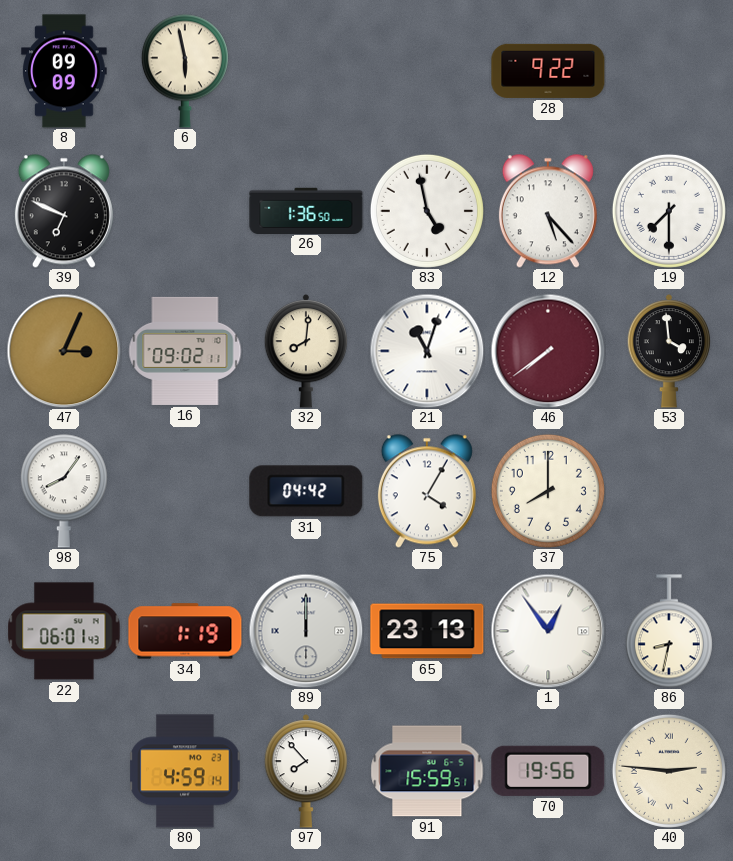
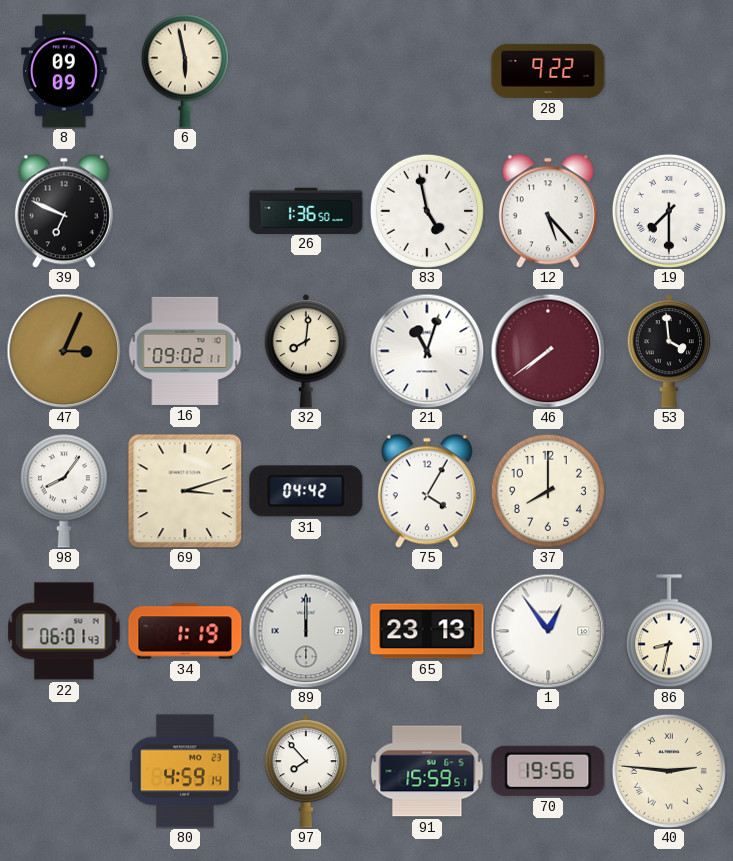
69: none -> 3:12
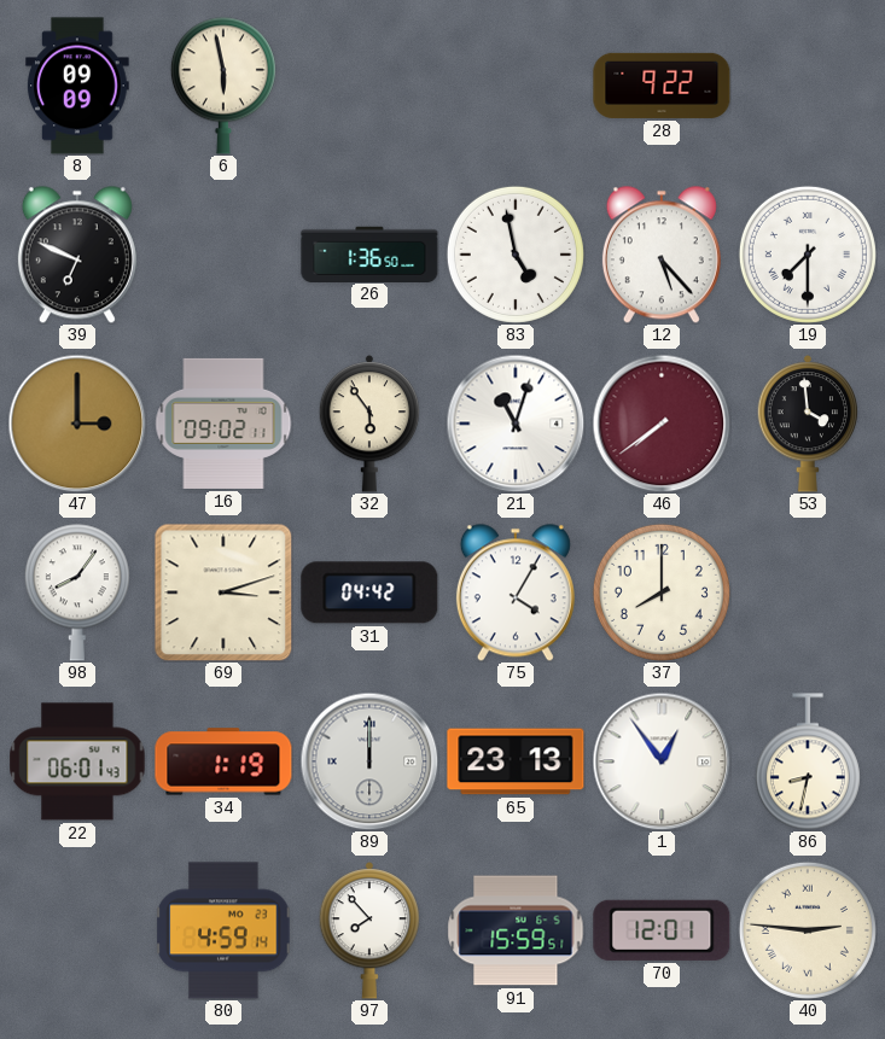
47: 3:04 -> 3:00
32: 8:01 -> 5:54
70: 19:56 -> 12:01
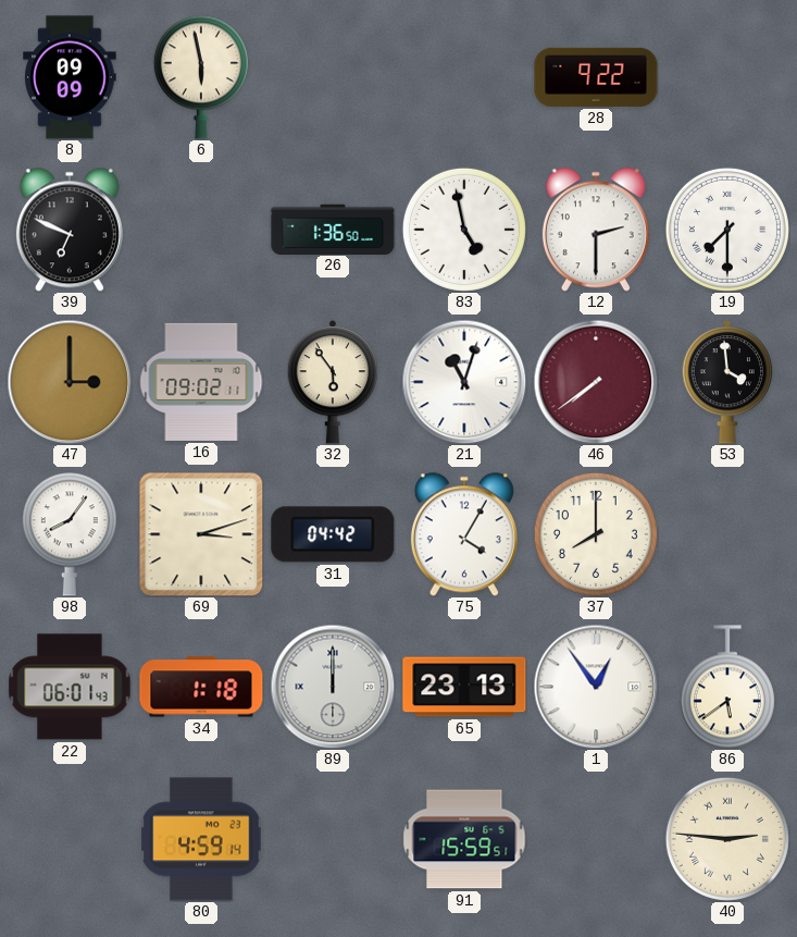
12: 5:23 -> 2:30
34: 1:19 -> 1:18
86: 8:32 -> 5:39
97: 7:53 -> none
70: 12:01 -> none
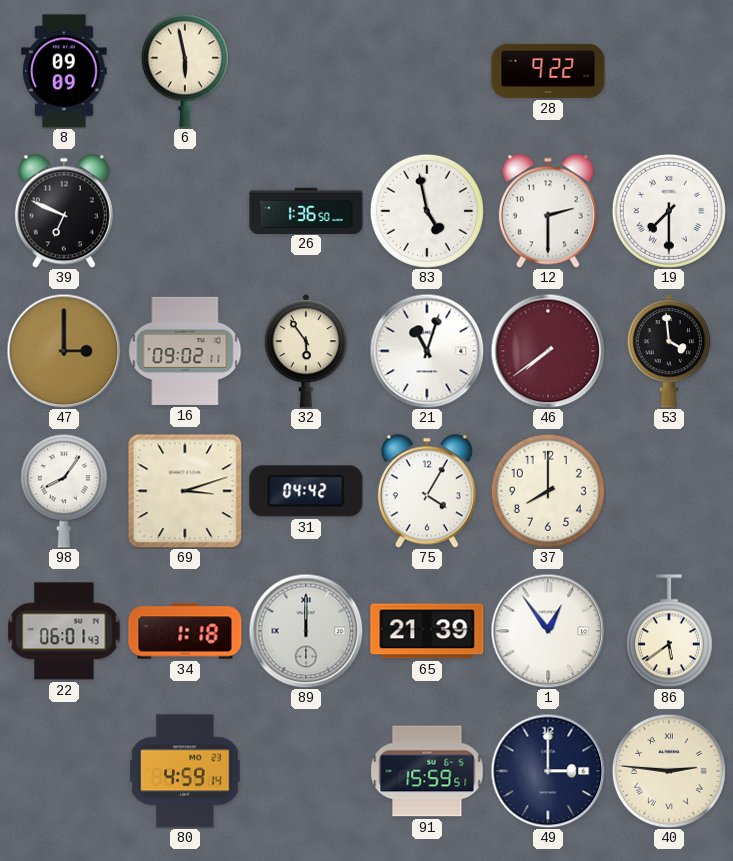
65: 23:13 -> 21:39
49: none -> 3:00
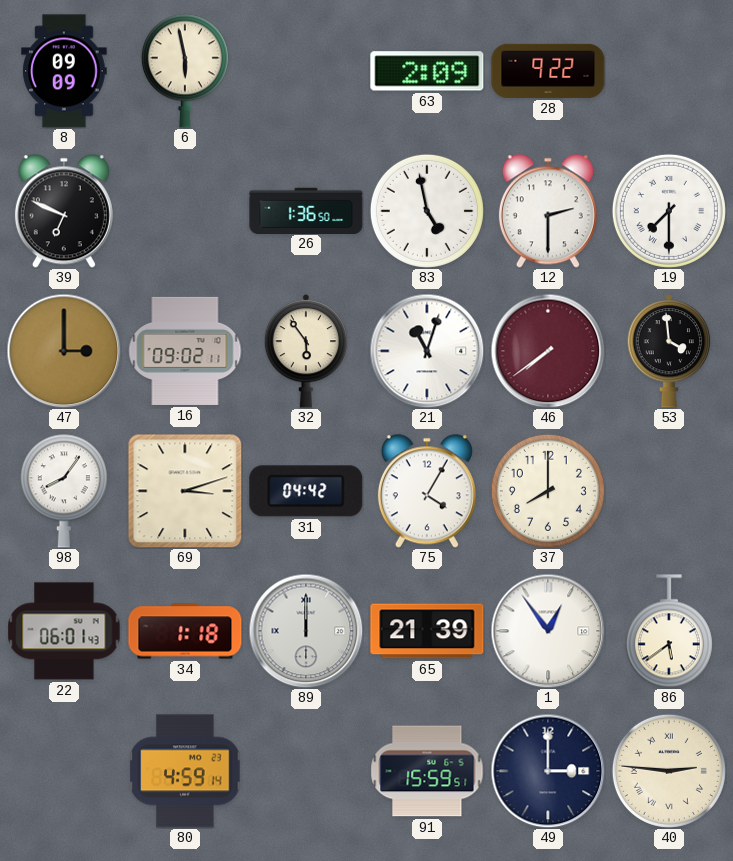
63: none -> 2:09
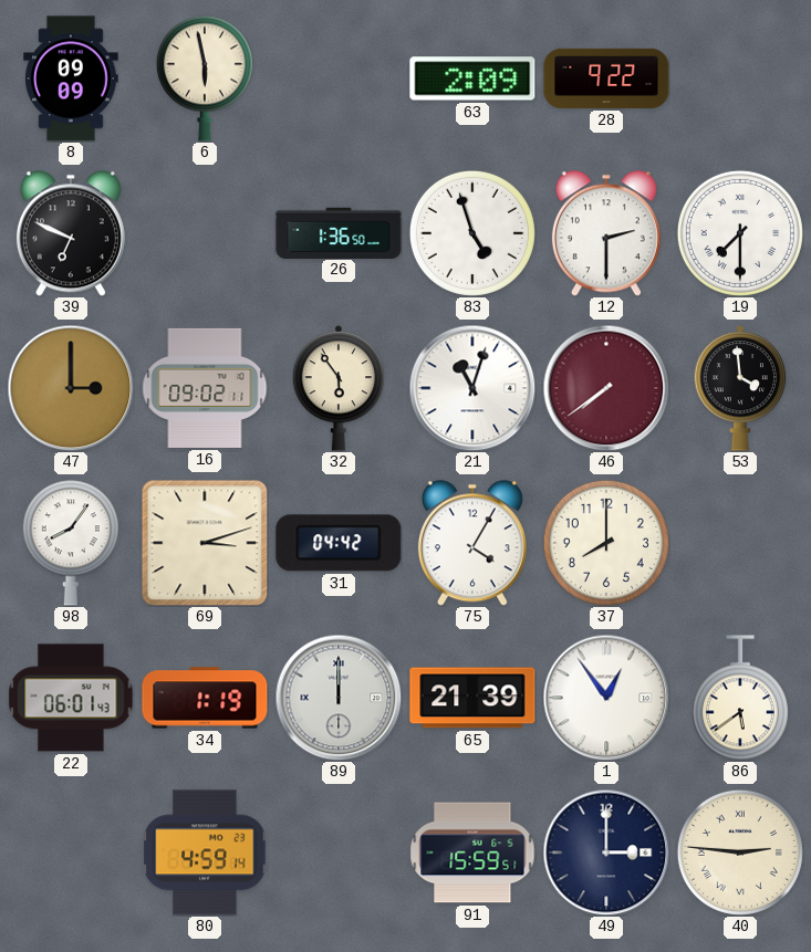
83: 4:58 -> 4:57
34: 1:18 -> 1:19
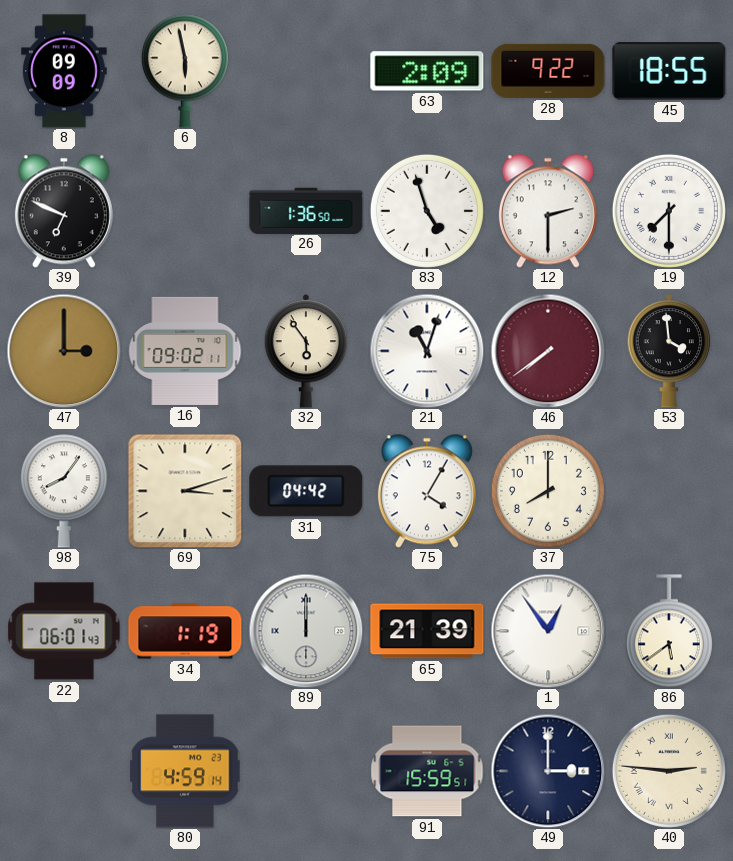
45: none -> 18:55
